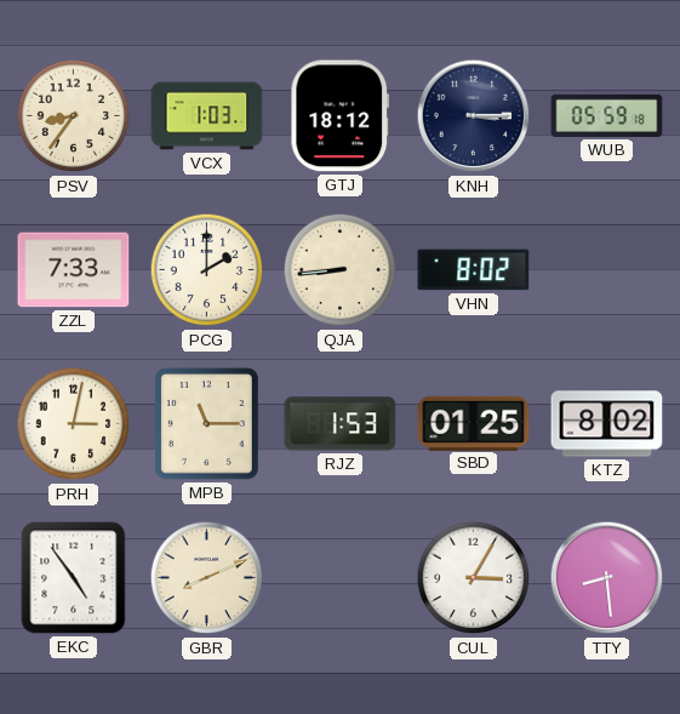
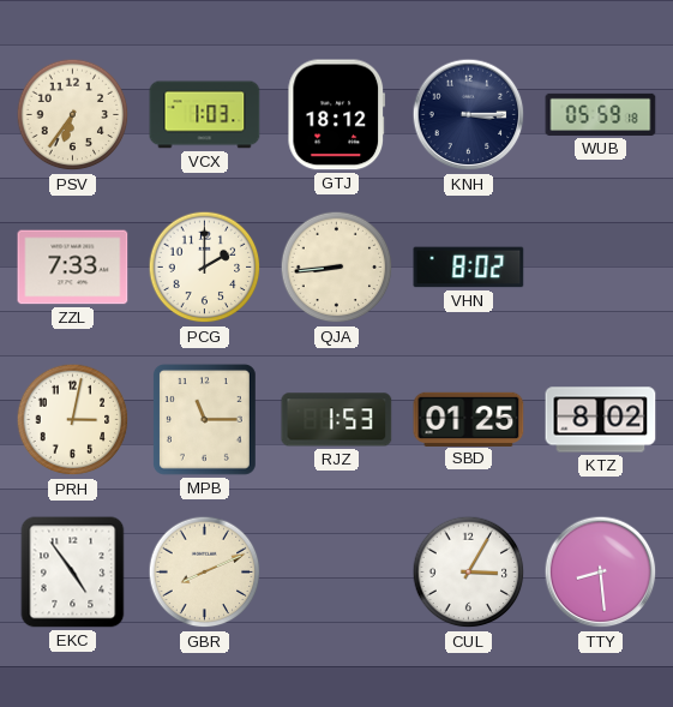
PSV: 8:36 -> 6:36
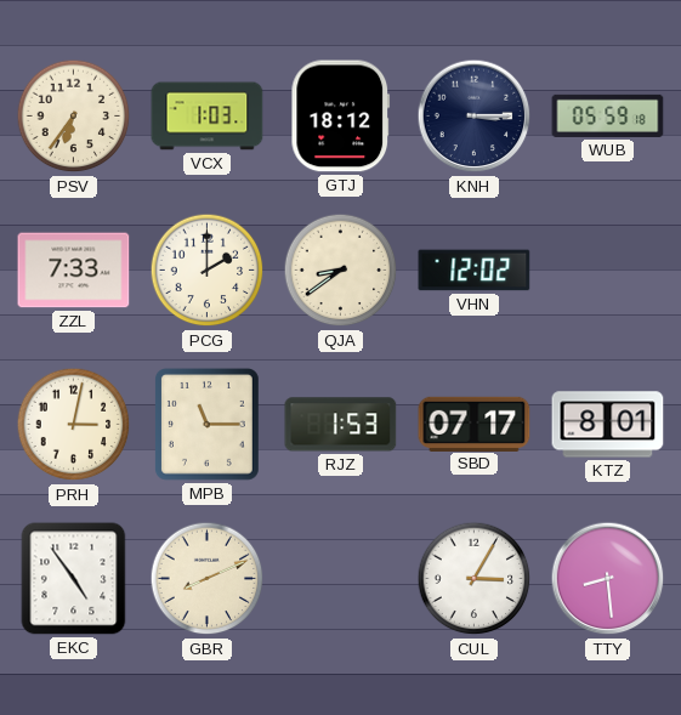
QJA: 8:44 -> 8:39
VHN: 8:02 -> 12:02
SBD: 01:25 -> 07:17
KTZ: 8:02 -> 8:01
